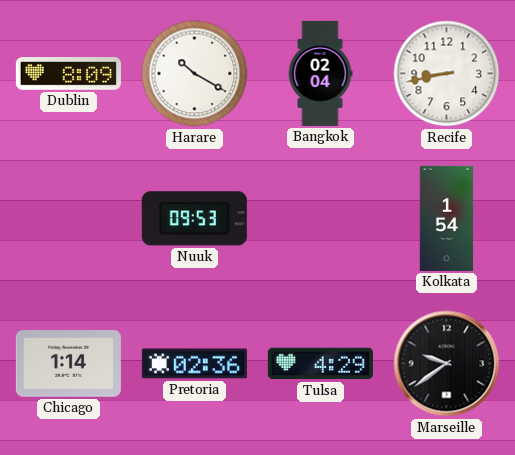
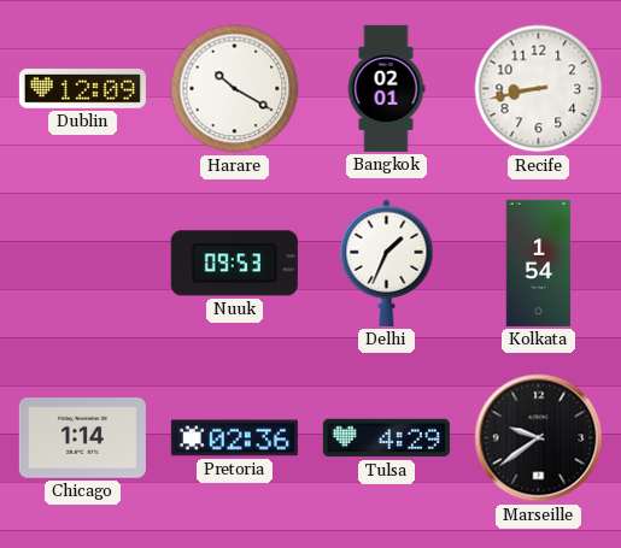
Dublin: 8:09 -> 12:09
Bangkok: 02:04 -> 02:01
Delhi: none -> 1:34
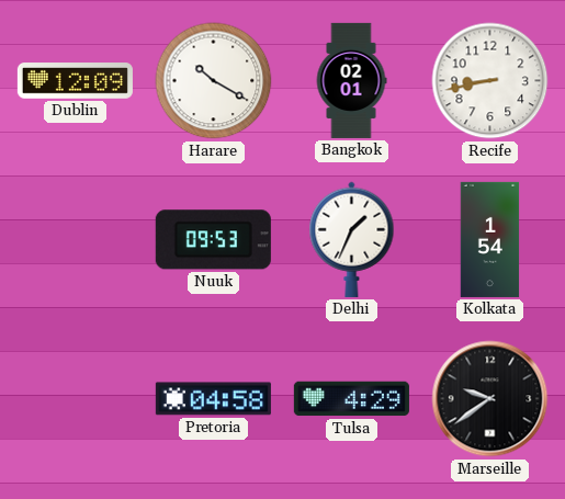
Chicago: 1:14 -> none
Pretoria: 02:36 -> 04:58
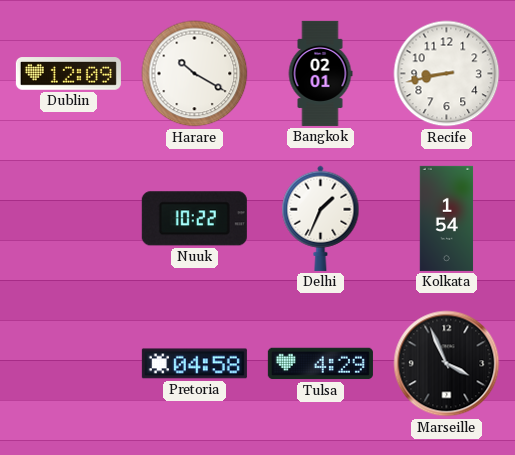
Nuuk: 09:53 -> 10:22
Marseille: 9:39 -> 3:56
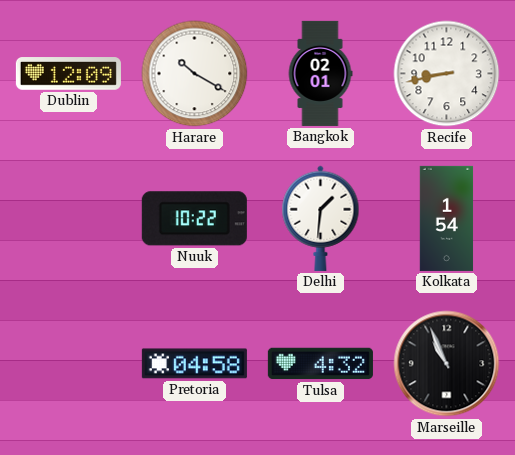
Delhi: 1:34 -> 1:31
Tulsa: 4:29 -> 4:32
Marseille: 3:56 -> 10:56
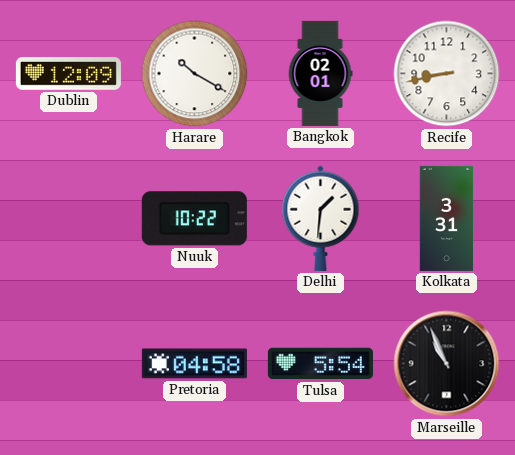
Kolkata: 1:54 -> 3:31
Tulsa: 4:32 -> 5:54
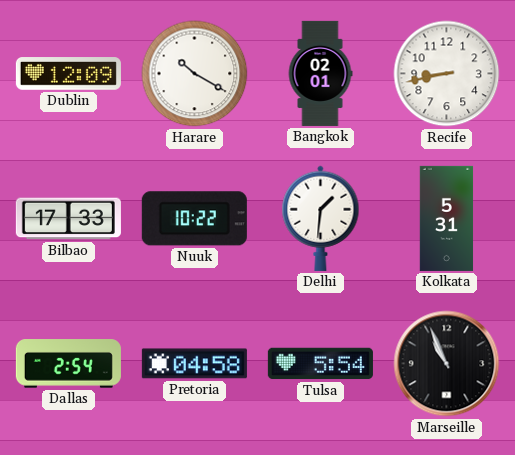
Bilbao: none -> 17:33
Kolkata: 3:31 -> 5:31
Dallas: none -> 2:54
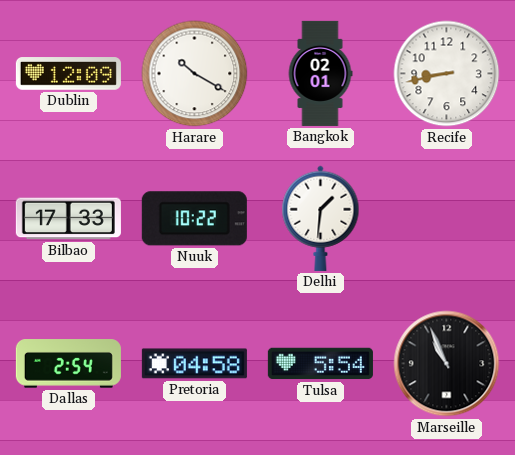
Kolkata: 5:31 -> none
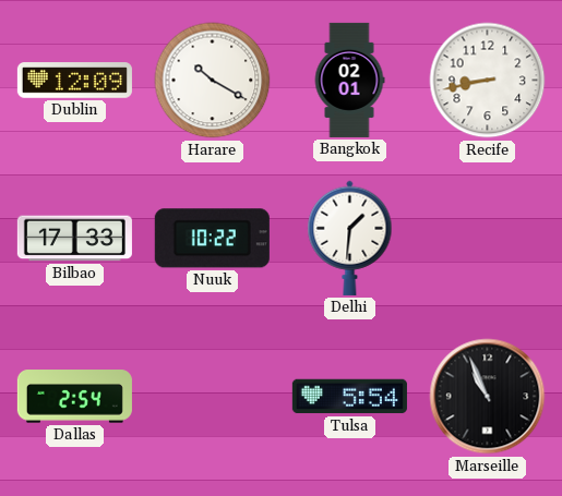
Pretoria: 04:58 -> none
